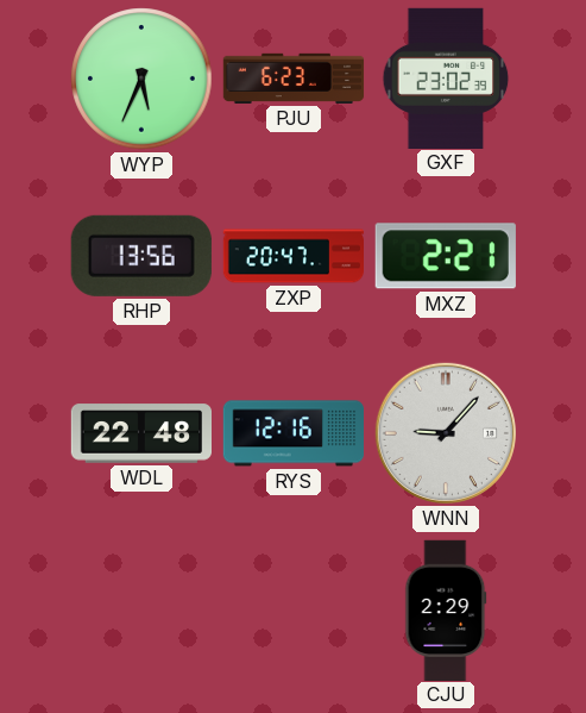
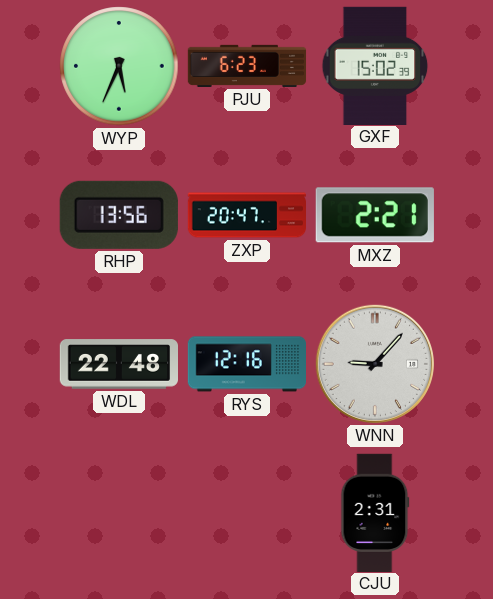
GXF: 23:02 -> 15:02
CJU: 2:29 -> 2:31
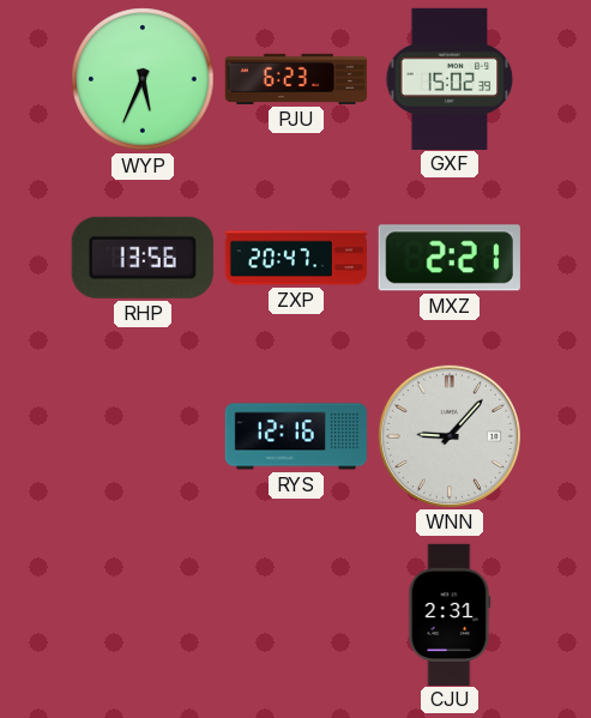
WDL: 22:48 -> none
